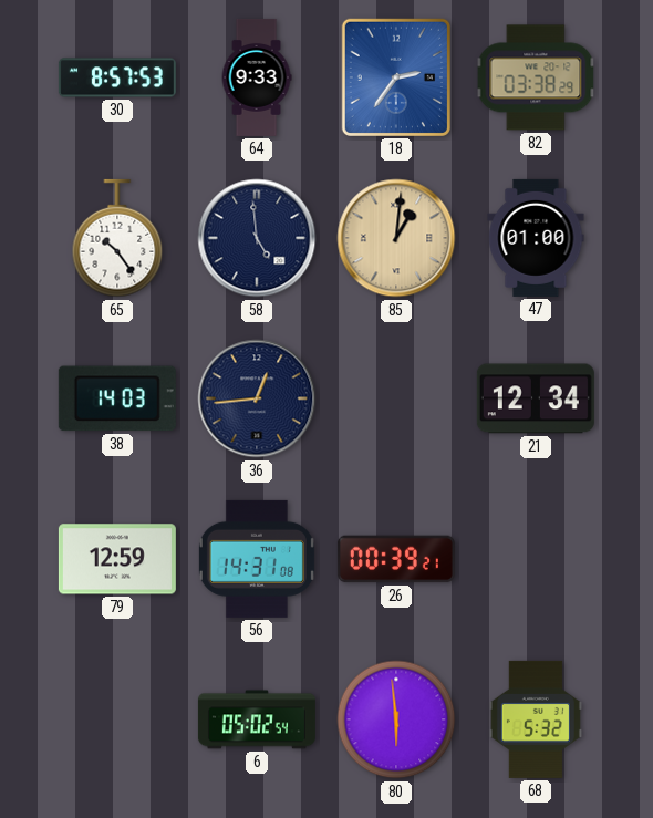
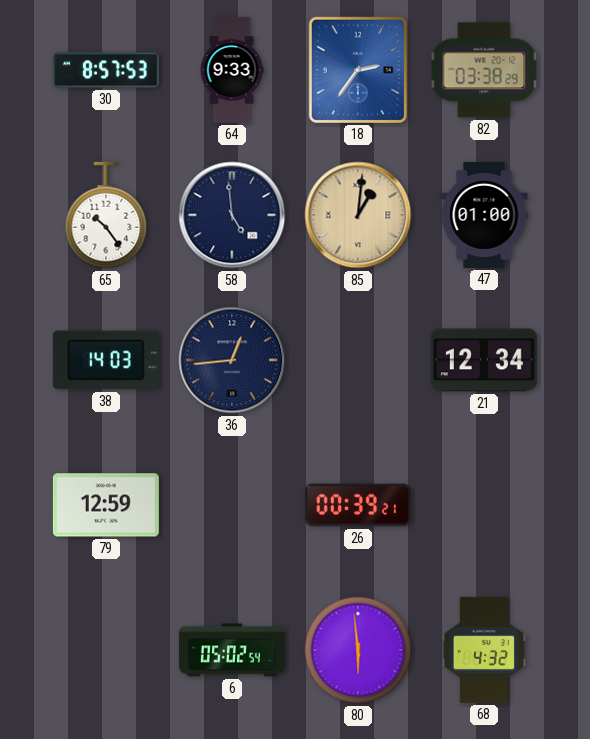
56: 14:31 -> none
68: 5:32 -> 4:32
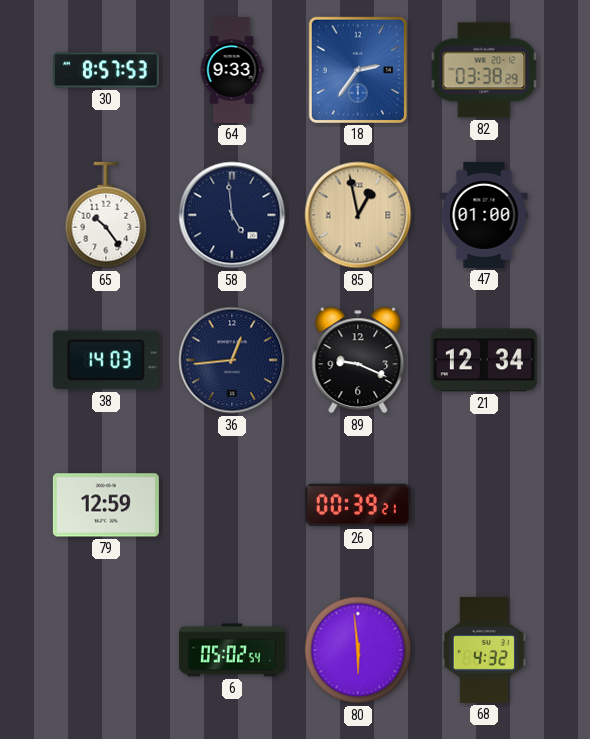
85: 1:01 -> 12:58
89: none -> 9:19
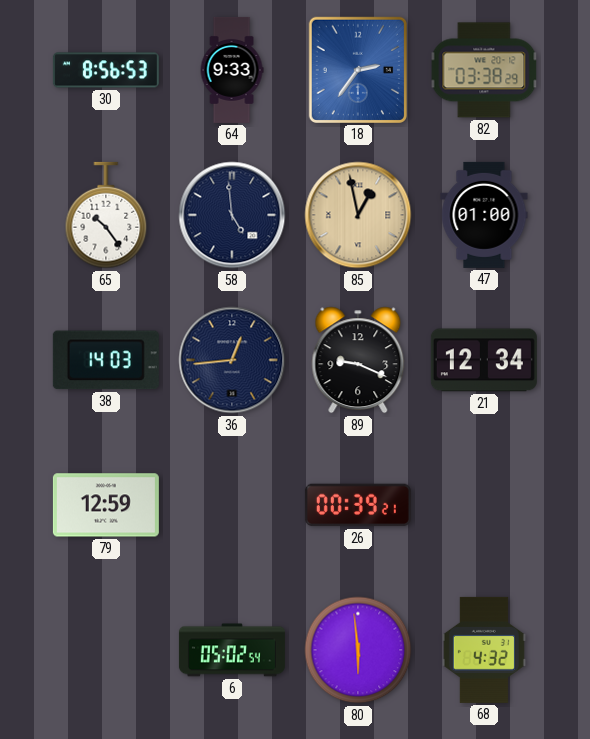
30: 8:57 -> 8:56
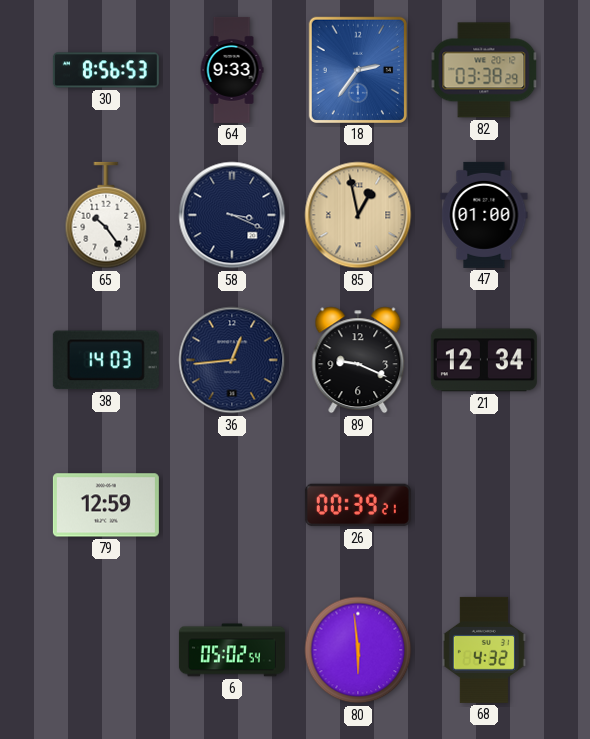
58: 4:59 -> 3:19
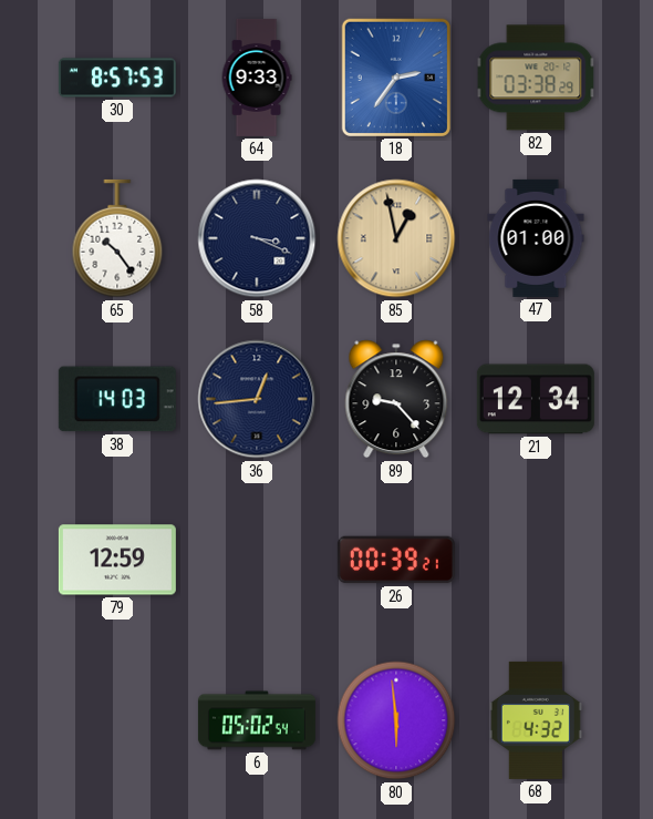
30: 8:56 -> 8:57
89: 9:19 -> 9:23
